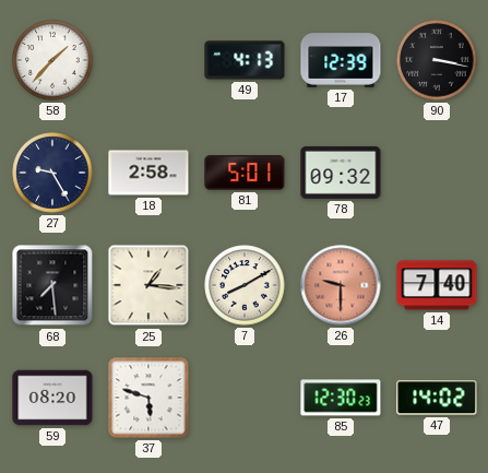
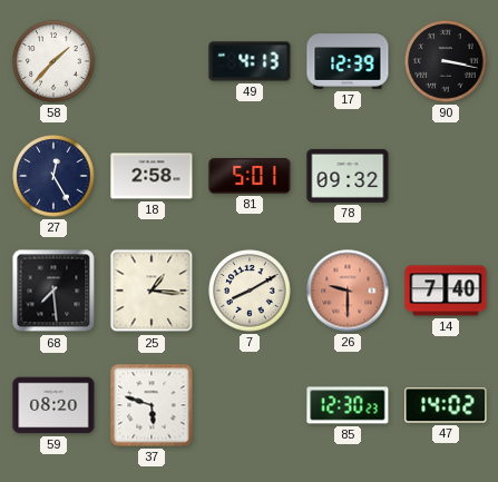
27: 9:25 -> 12:25
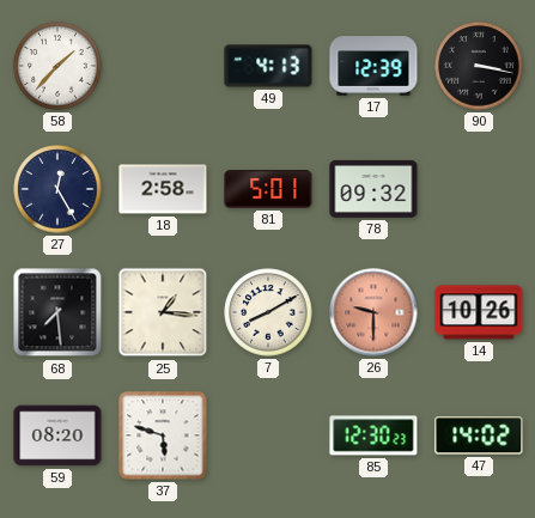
14: 7:40 -> 10:26
